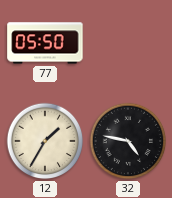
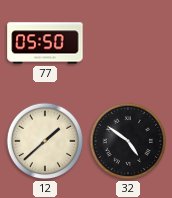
12: 1:35 -> 1:38
32: 4:47 -> 4:51
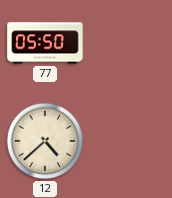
12: 1:38 -> 4:38
32: 4:51 -> none
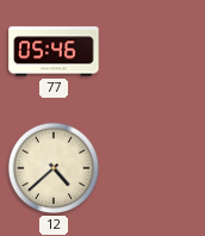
77: 05:50 -> 05:46
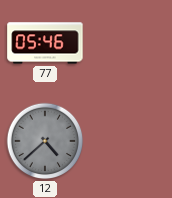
12 dial: cream -> grey
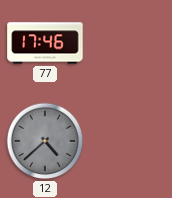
77: 05:46 -> 17:46
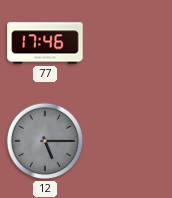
12: 4:38 -> 5:15
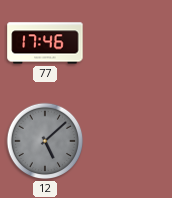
12: 5:15 -> 5:08
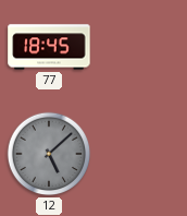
77: 17:46 -> 18:45
